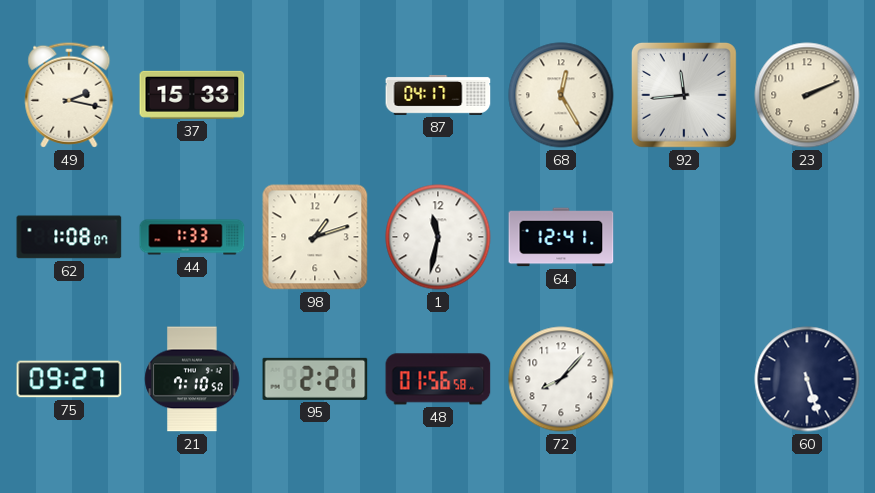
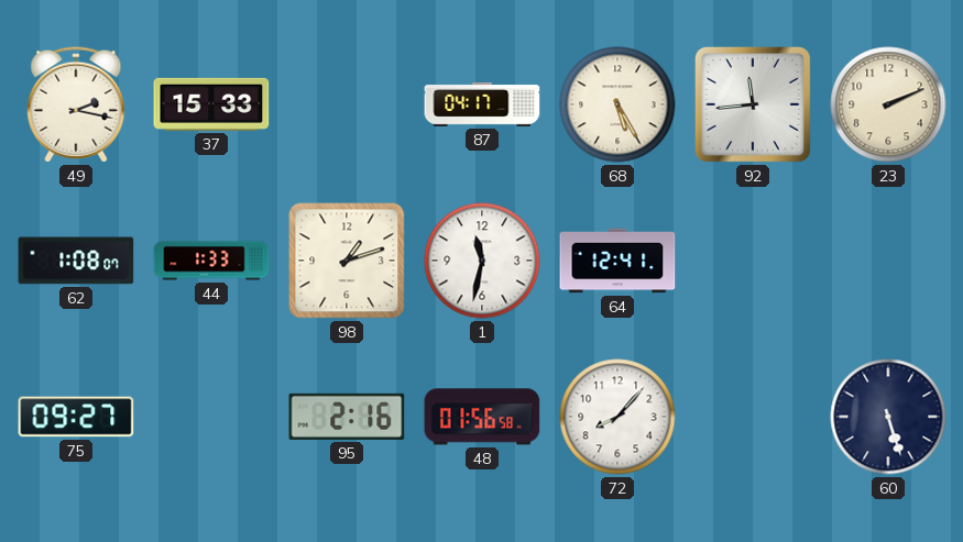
68: 12:25 -> 5:25
21: 7:10 -> none
95: 2:21 -> 2:16
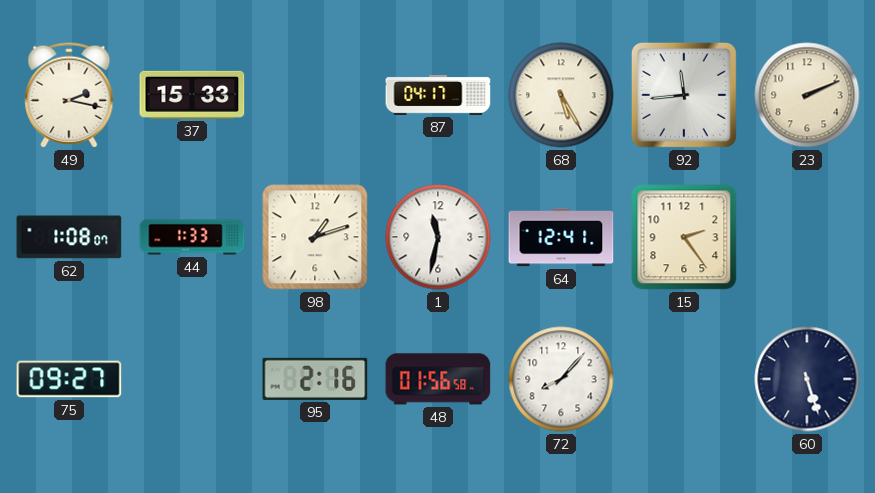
15: none -> 2:24
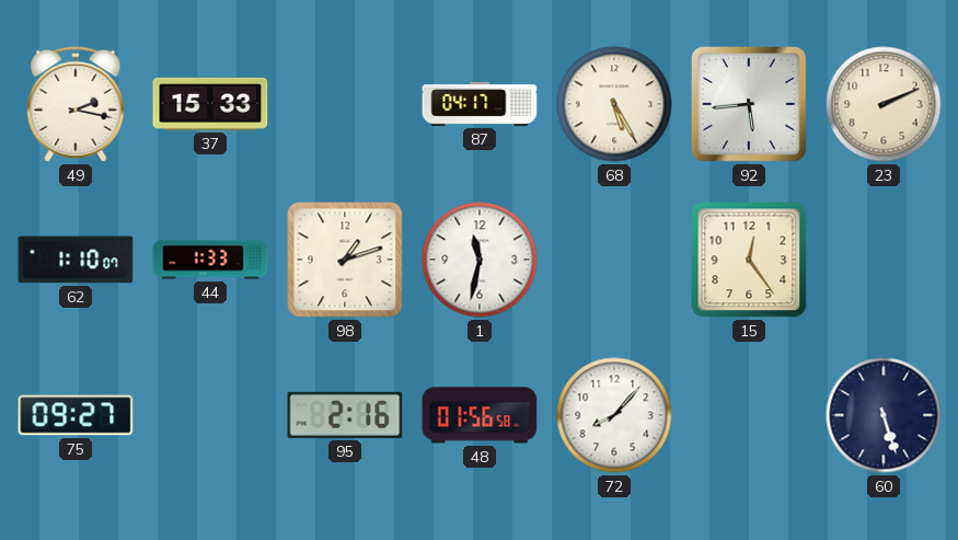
92: 11:44 -> 5:44
62: 1:08 -> 1:10
64: 12:41 -> none
15: 2:24 -> 12:24
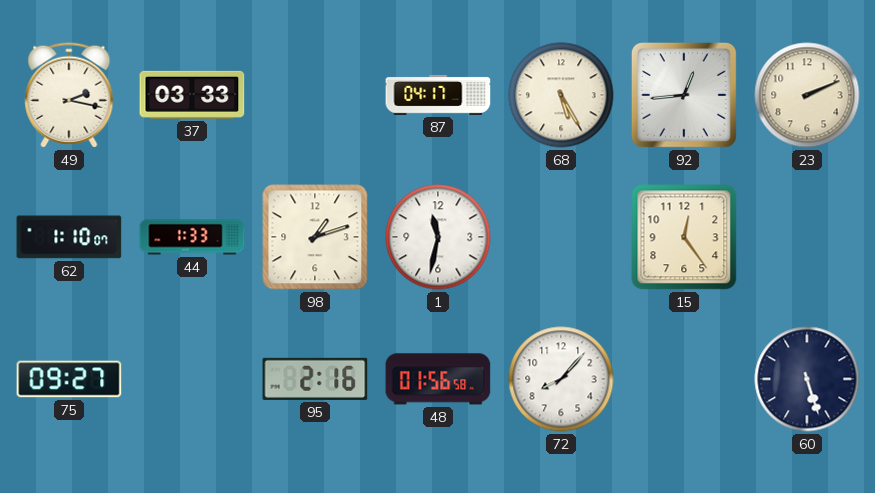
37: 15:33 -> 03:33
92: 5:44 -> 12:44
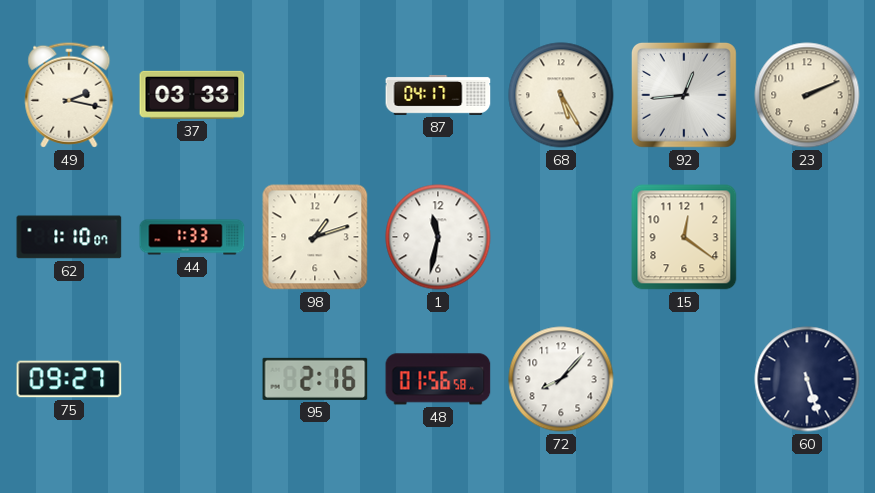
15: 12:24 -> 12:21
